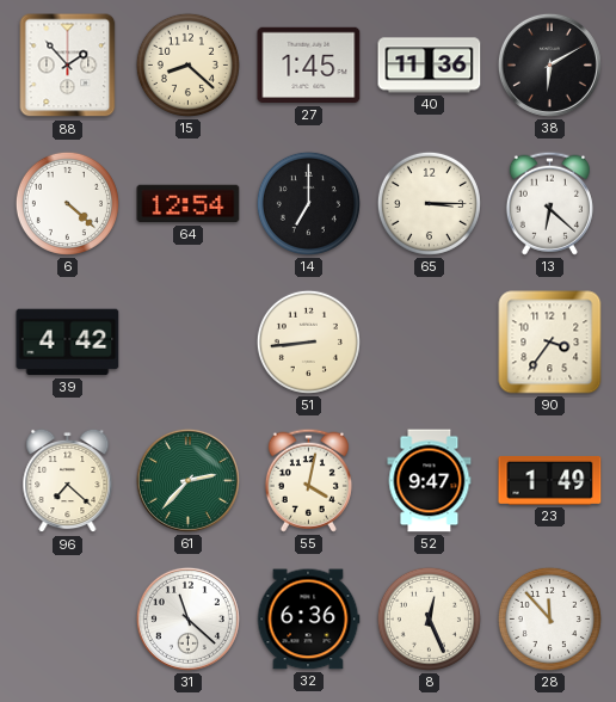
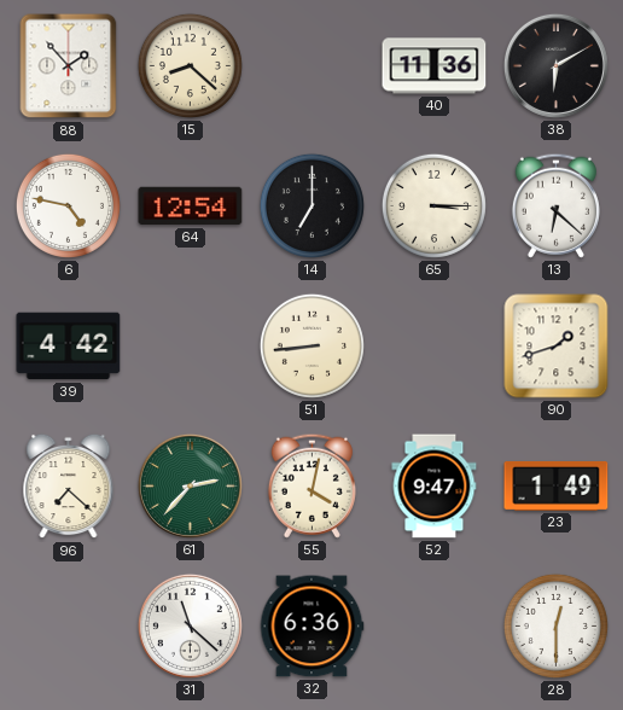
27: 1:45 -> none
6: 4:22 -> 4:47
90: 3:36 -> 1:42
8: 12:26 -> none
28: 11:53 -> 12:30
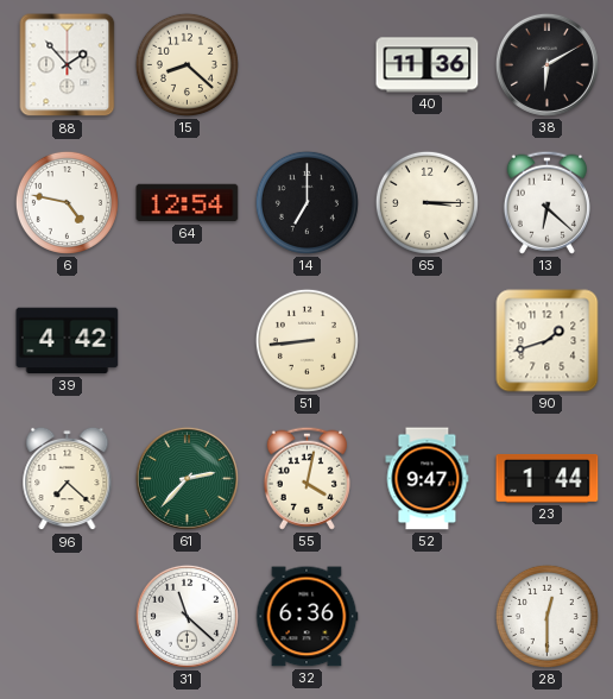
23: 1:49 -> 1:44
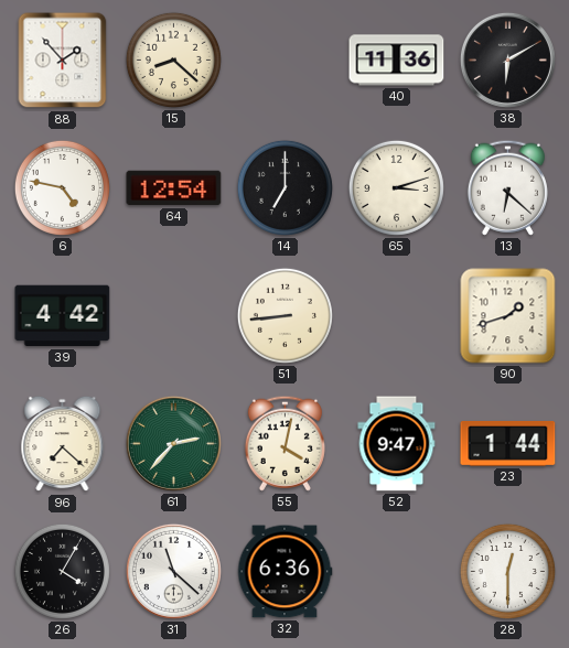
65: 3:15 -> 3:12
26: none -> 4:05
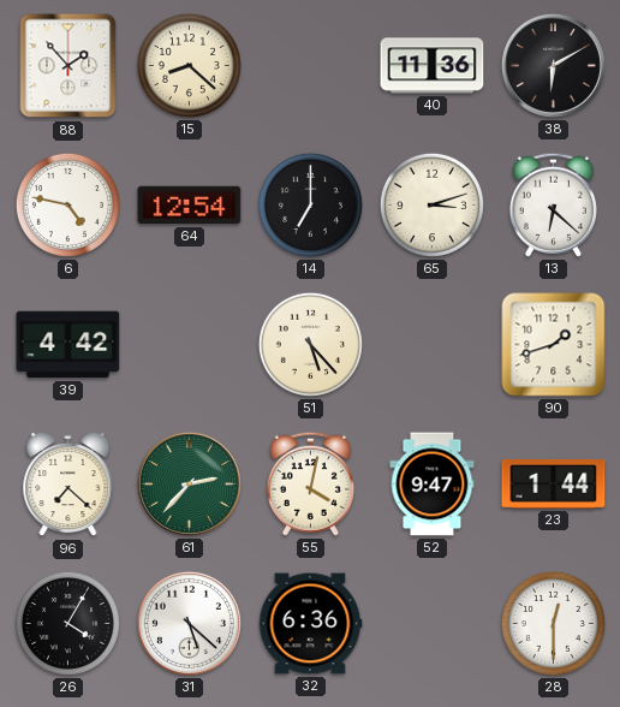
51: 8:44 -> 5:23
31: 11:22 -> 5:22
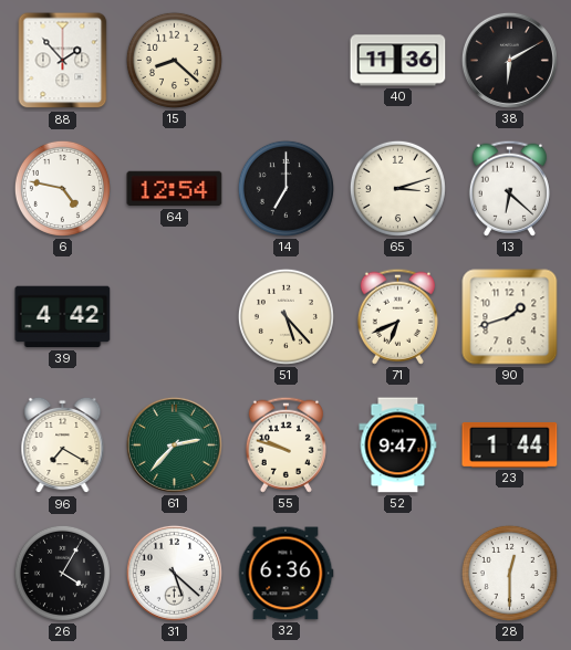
71: none -> 6:41
96: 7:22 -> 7:20
55: 4:02 -> 9:48
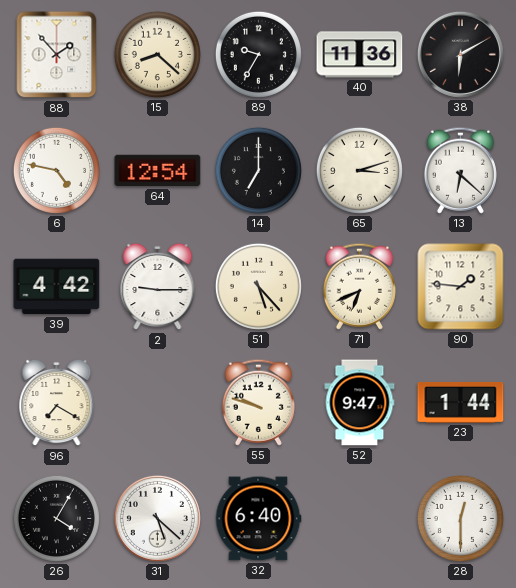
89: none -> 9:35
2: none -> 9:15
90: 1:42 -> 1:46
61: 2:37 -> none
32: 6:36 -> 6:40
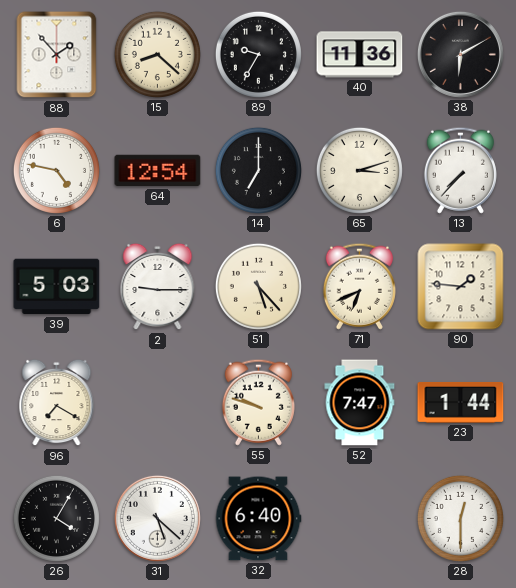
13: 6:22 -> 7:37
39: 4:42 -> 5:03
52: 9:47 -> 7:47
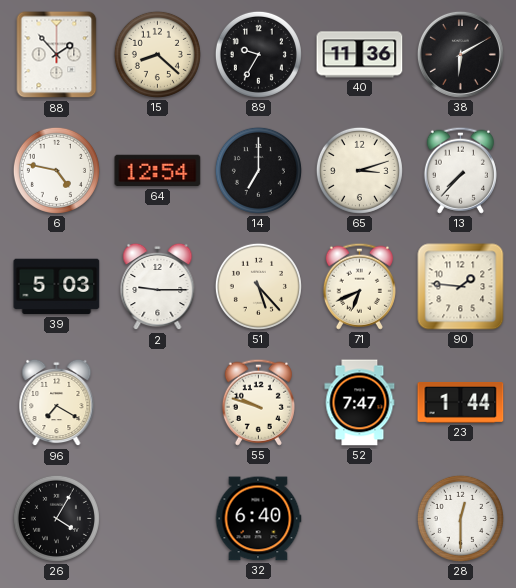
31: 5:22 -> none
